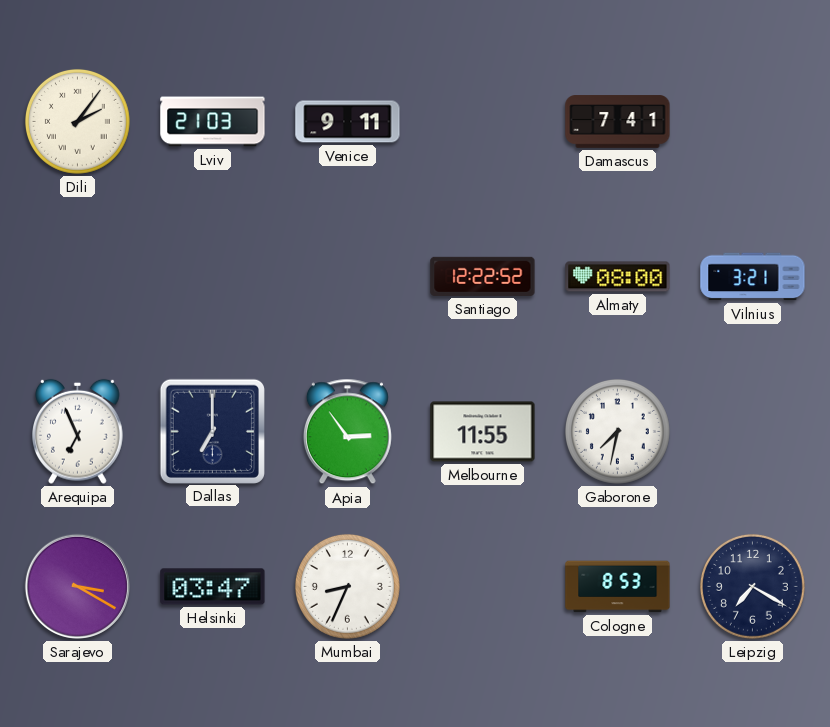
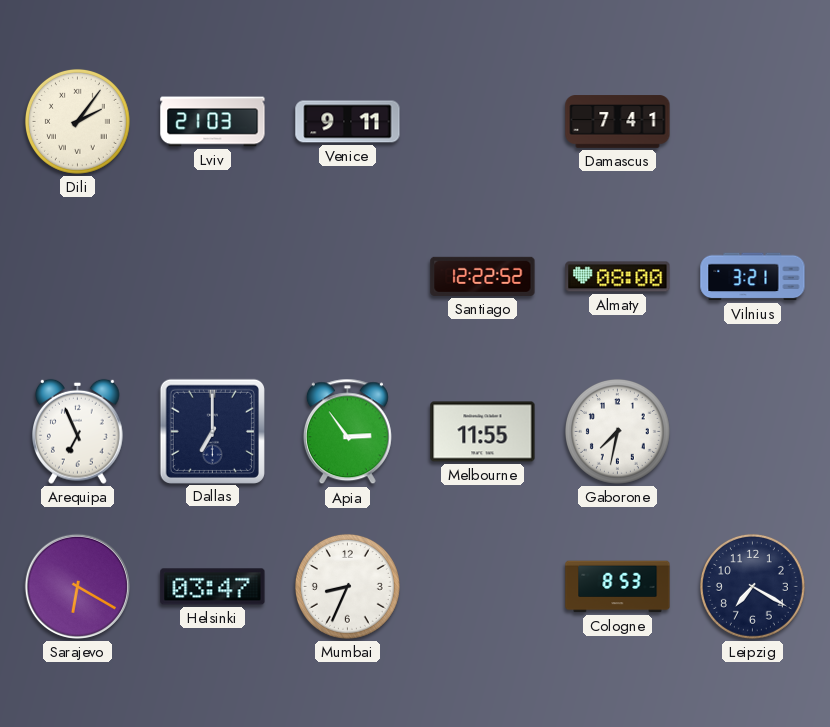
Sarajevo: 3:20 -> 6:20
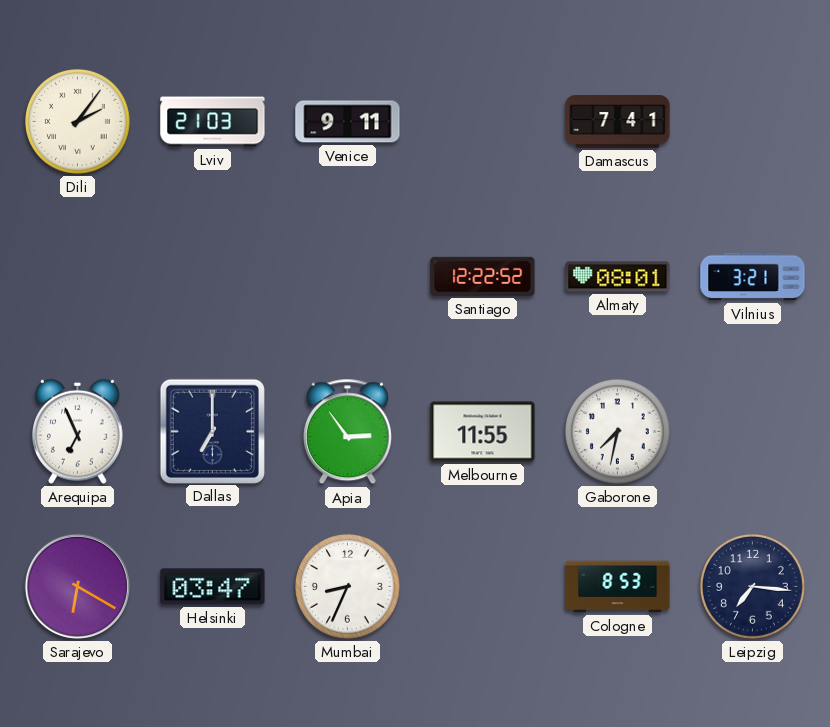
Almaty: 08:00 -> 08:01
Leipzig: 7:20 -> 7:16
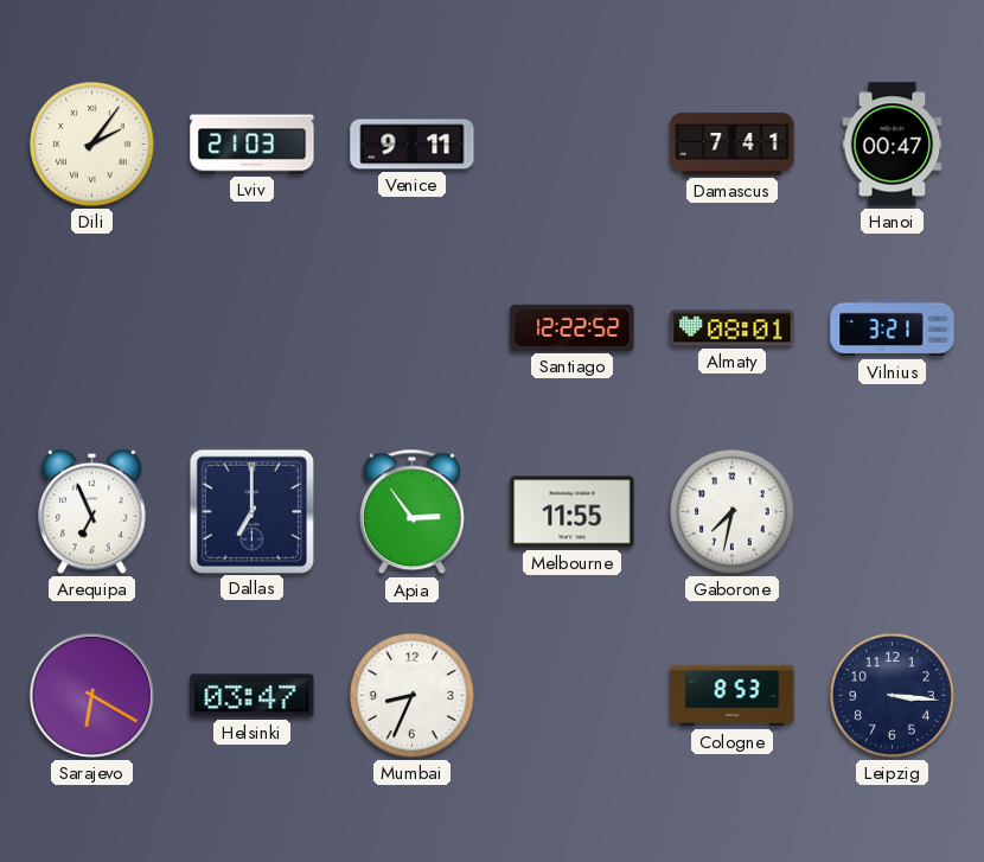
Hanoi: none -> 00:47
Leipzig: 7:16 -> 3:16
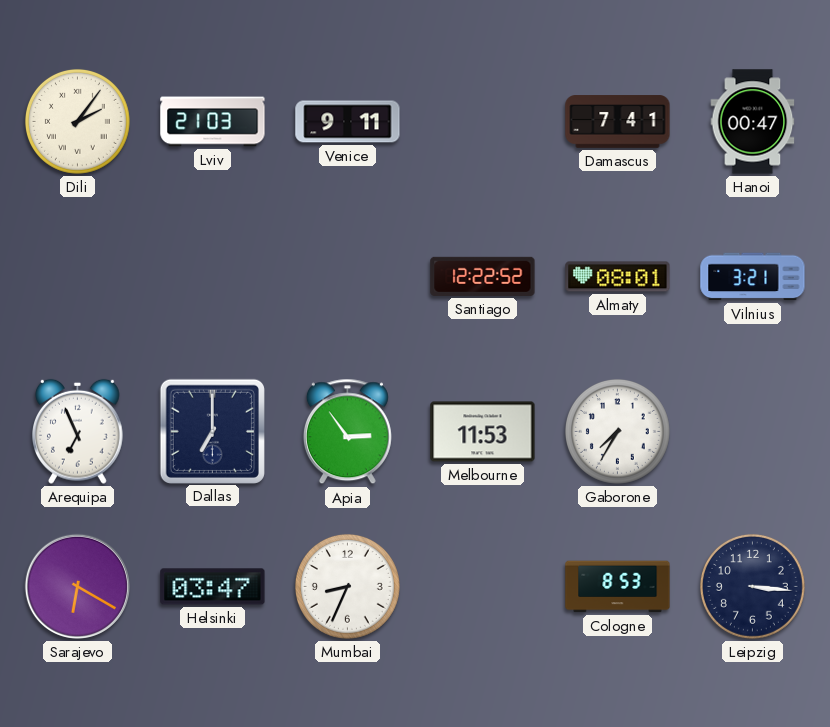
Melbourne: 11:55 -> 11:53
Gaborone: 7:32 -> 7:35
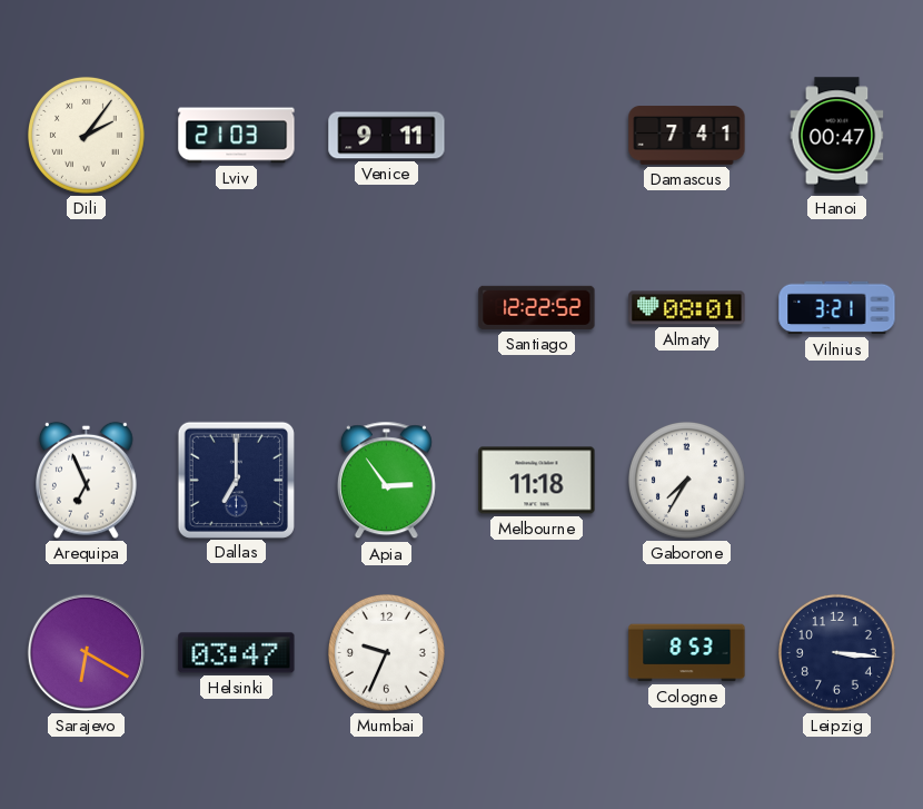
Melbourne: 11:53 -> 11:18
Mumbai: 8:34 -> 9:34
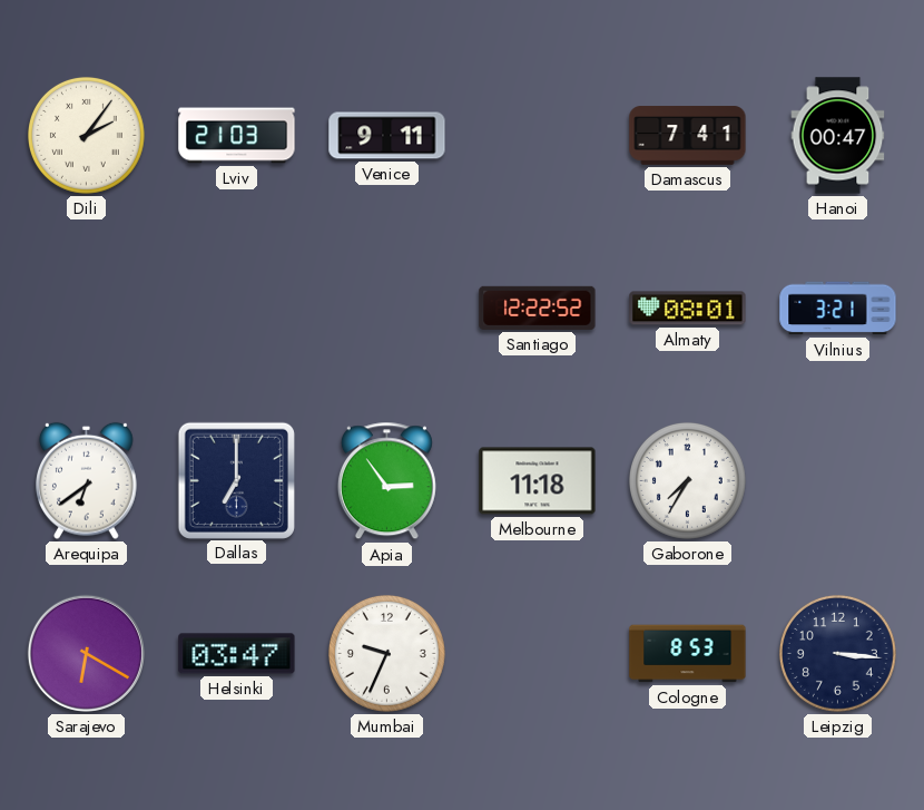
Arequipa: 6:56 -> 6:39
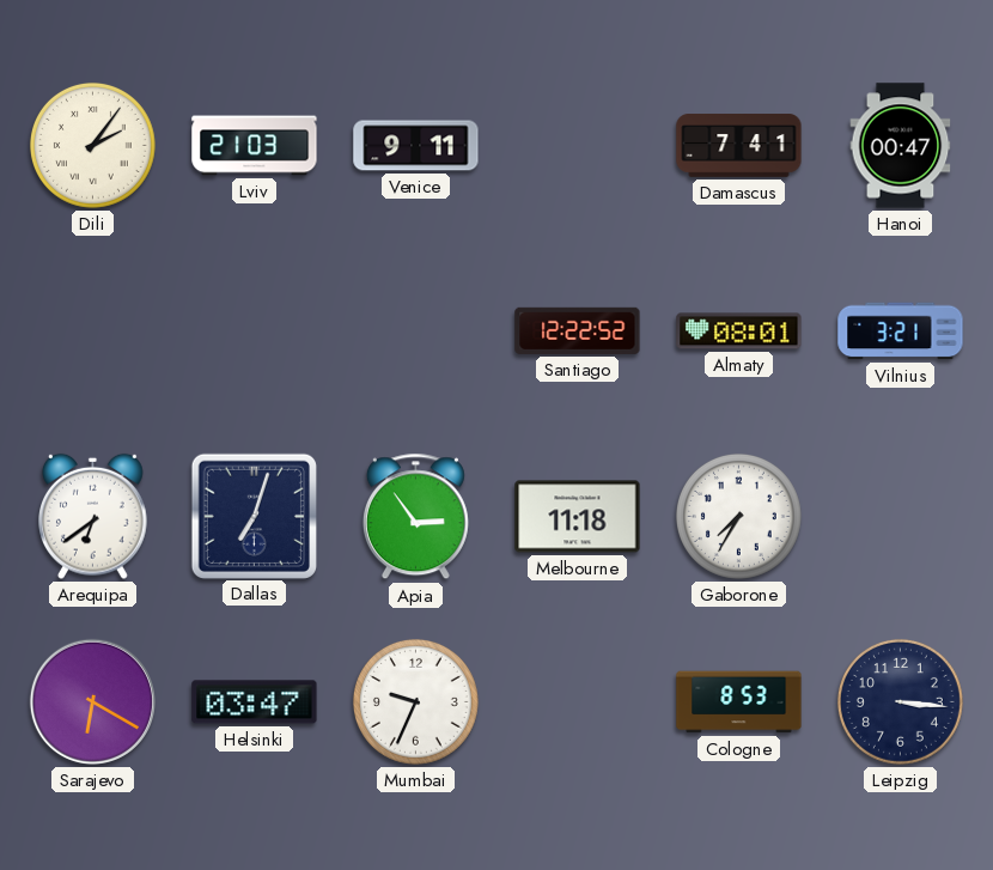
Dallas: 7:00 -> 7:03
